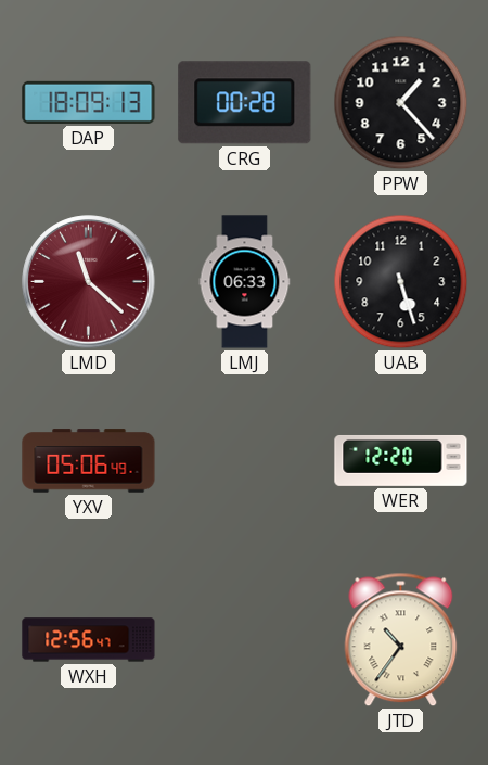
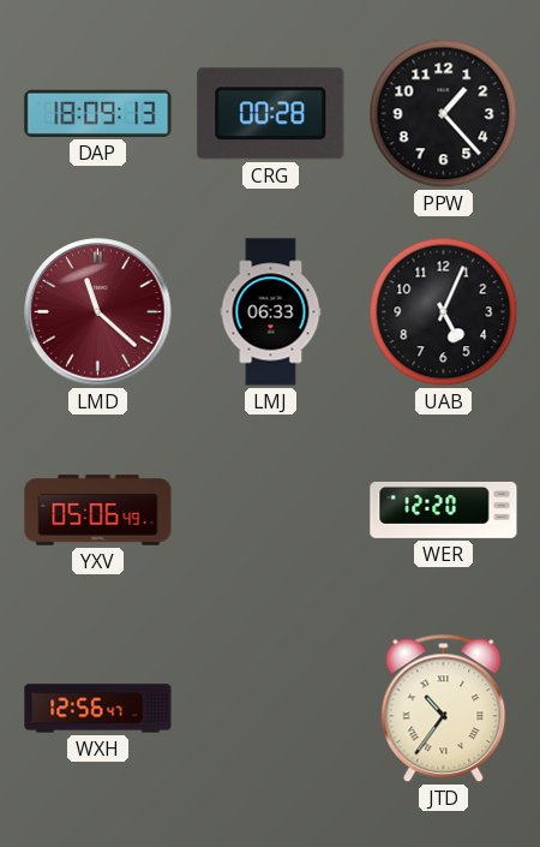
UAB: 5:27 -> 5:04
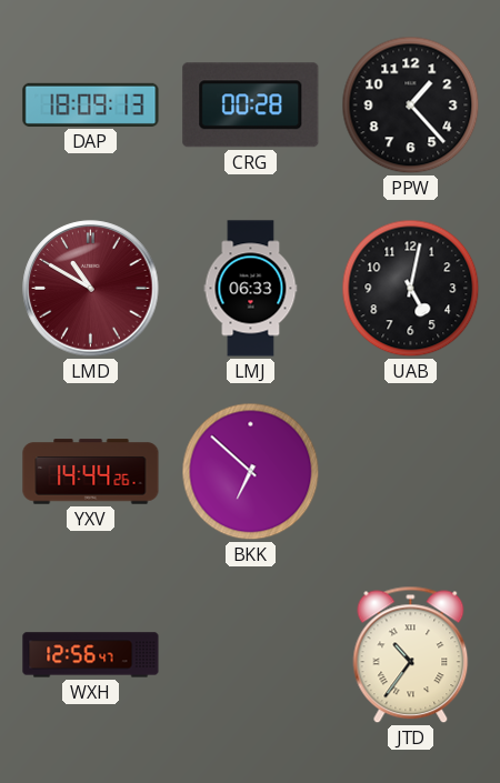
LMD: 11:22 -> 10:50
UAB: 5:04 -> 5:02
YXV: 05:06 -> 14:44
BKK: none -> 6:52
WER: 12:20 -> none
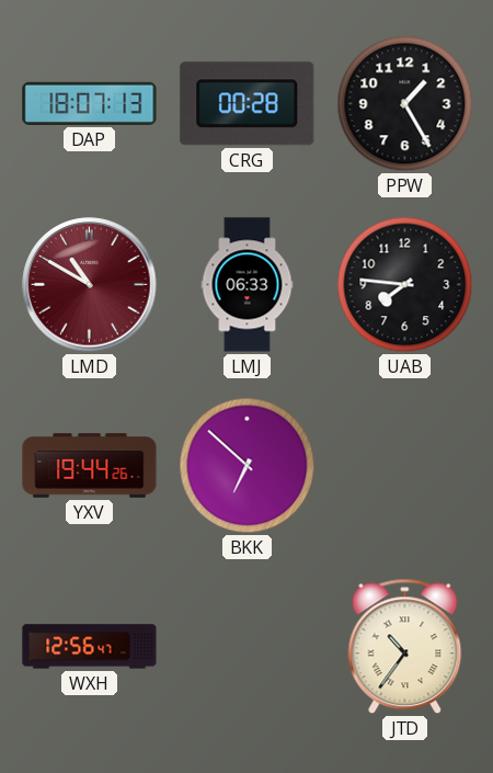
DAP: 18:09 -> 18:07
PPW: 1:23 -> 1:25
UAB: 5:02 -> 7:46
YXV: 14:44 -> 19:44
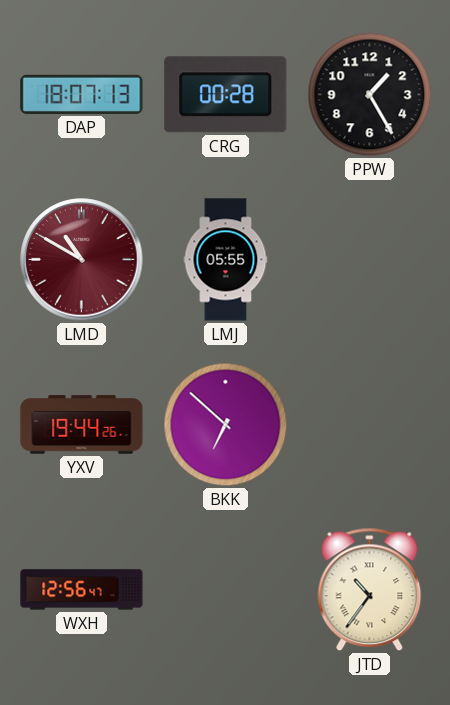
LMJ: 06:33 -> 05:55
UAB: 7:46 -> none
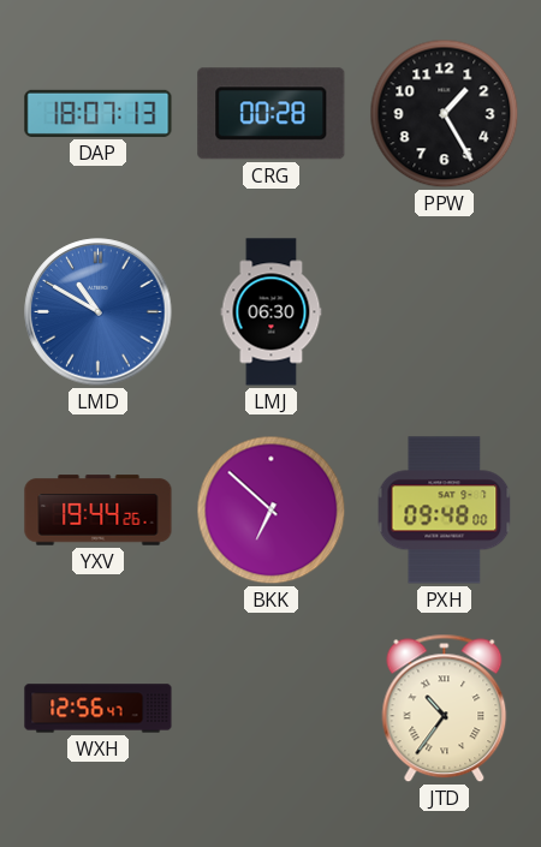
LMD dial: burgundy -> blue
LMJ: 05:55 -> 06:30
PXH: none -> 09:48
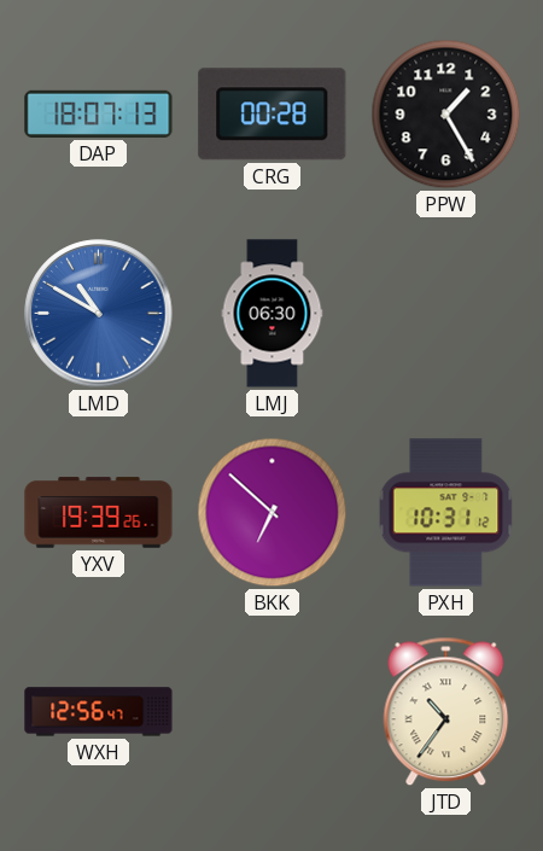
YXV: 19:44 -> 19:39
PXH: 09:48 -> 10:31
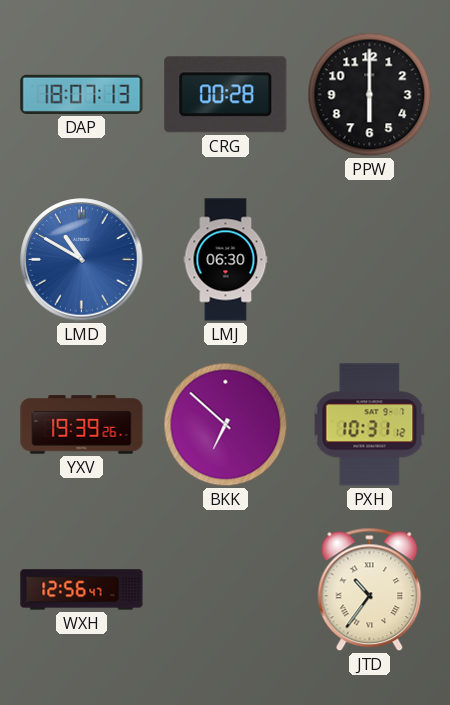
PPW: 1:25 -> 6:00
